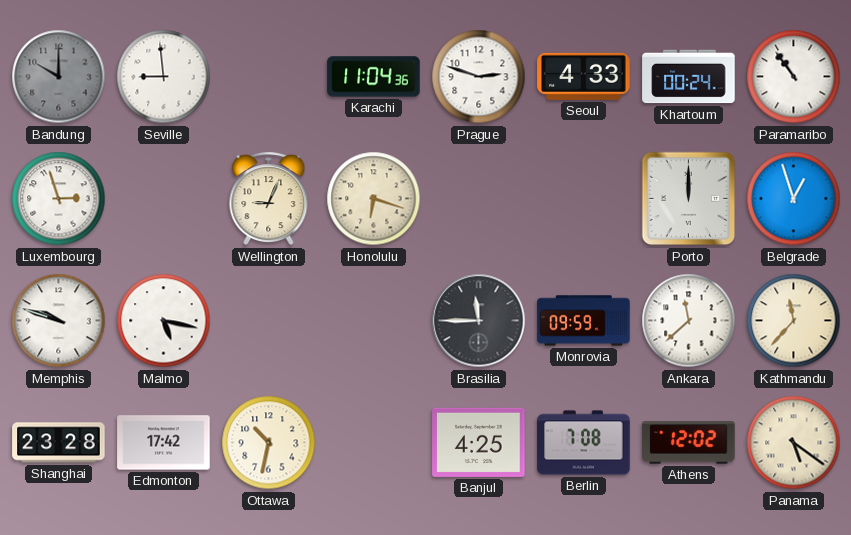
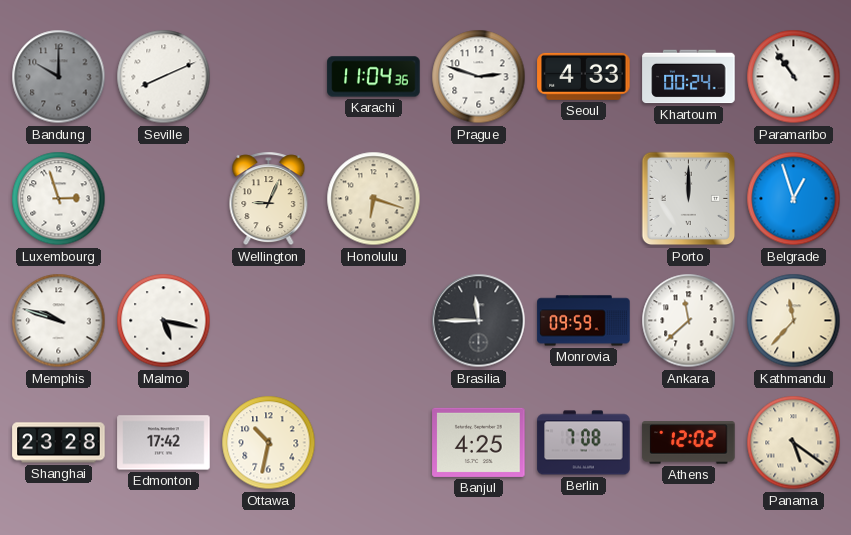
Seville: 8:59 -> 8:11
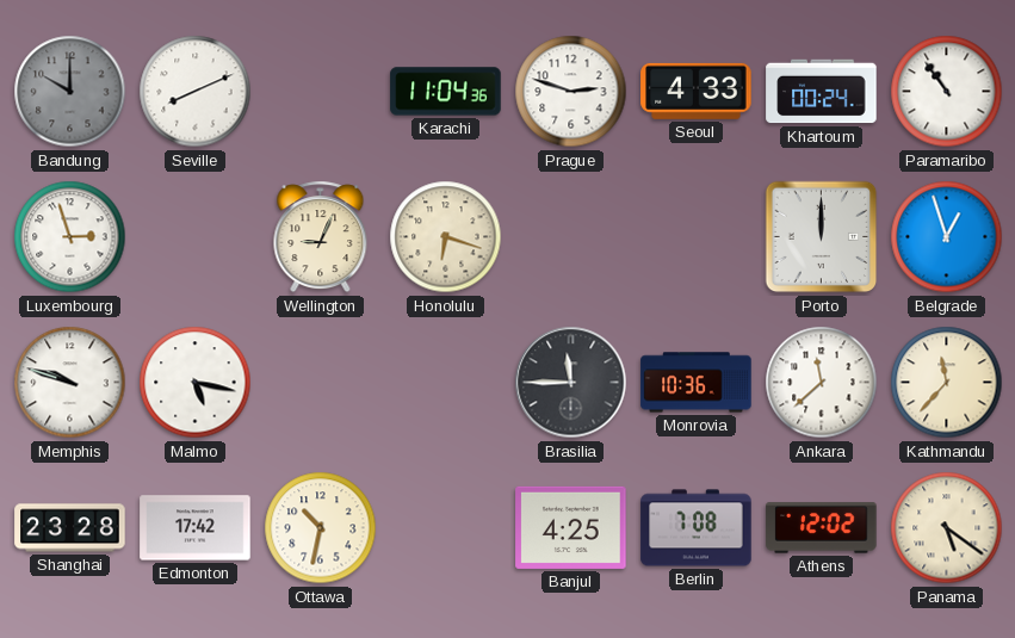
Monrovia: 09:59 -> 10:36
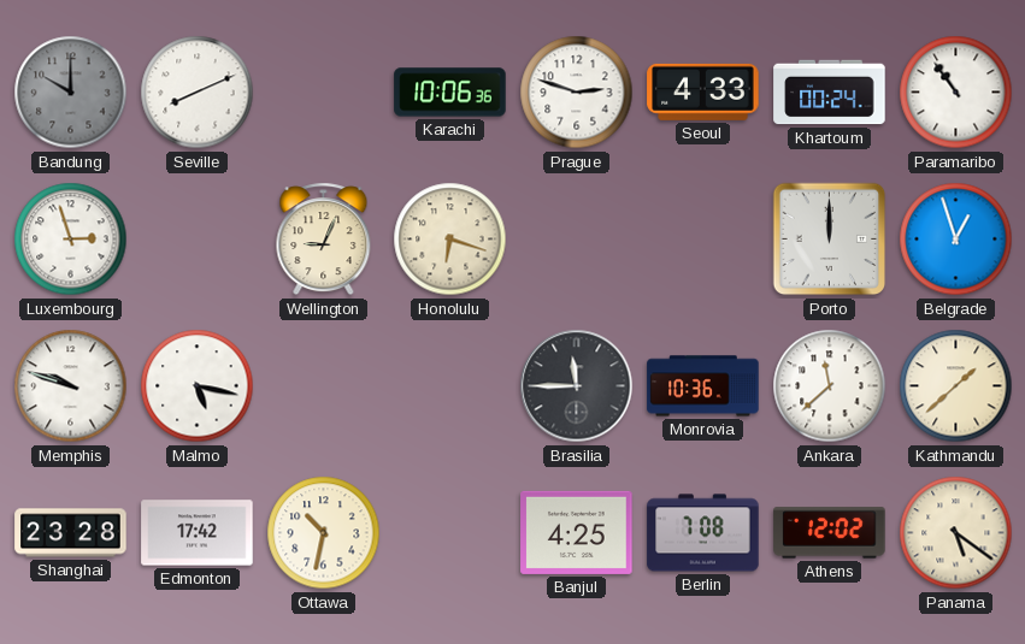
Karachi: 11:04 -> 10:06
Kathmandu: 11:37 -> 1:38
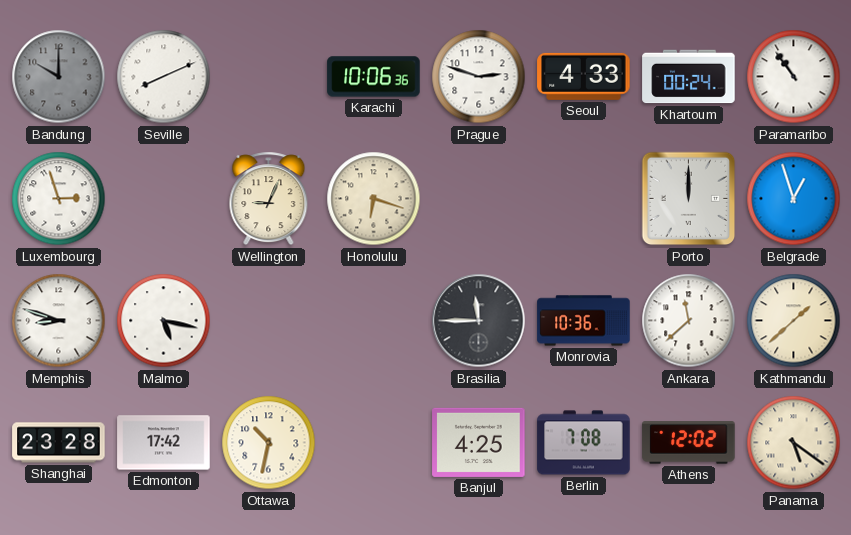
Memphis: 9:48 -> 8:48
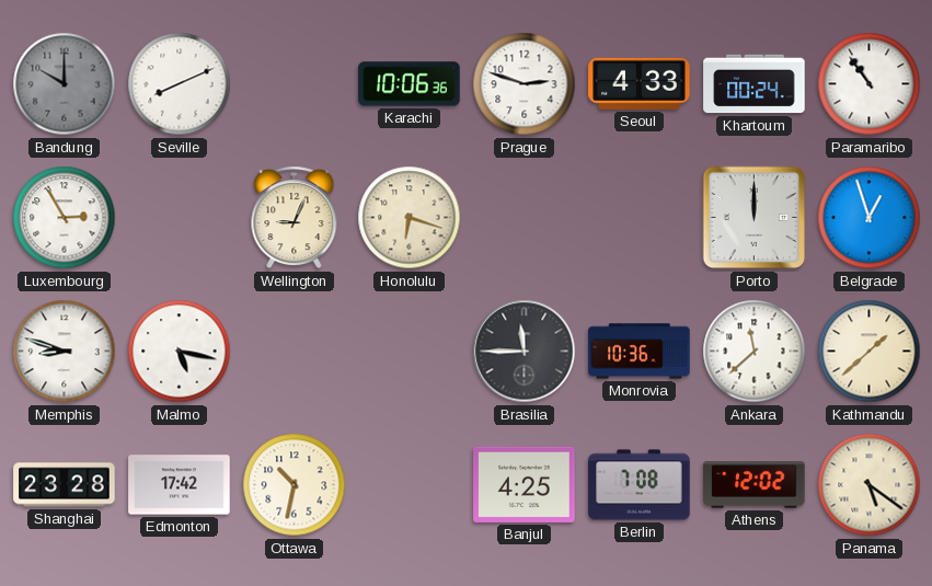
Luxembourg: 2:57 -> 2:55
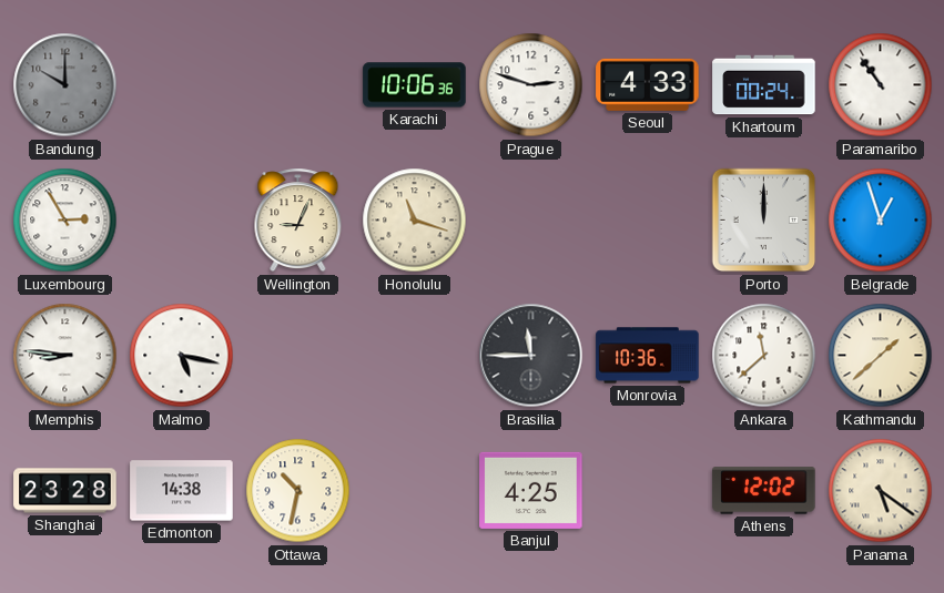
Seville: 8:11 -> none
Honolulu: 6:18 -> 11:18
Memphis: 8:48 -> 8:46
Edmonton: 17:42 -> 14:38
Berlin: 7:08 -> none
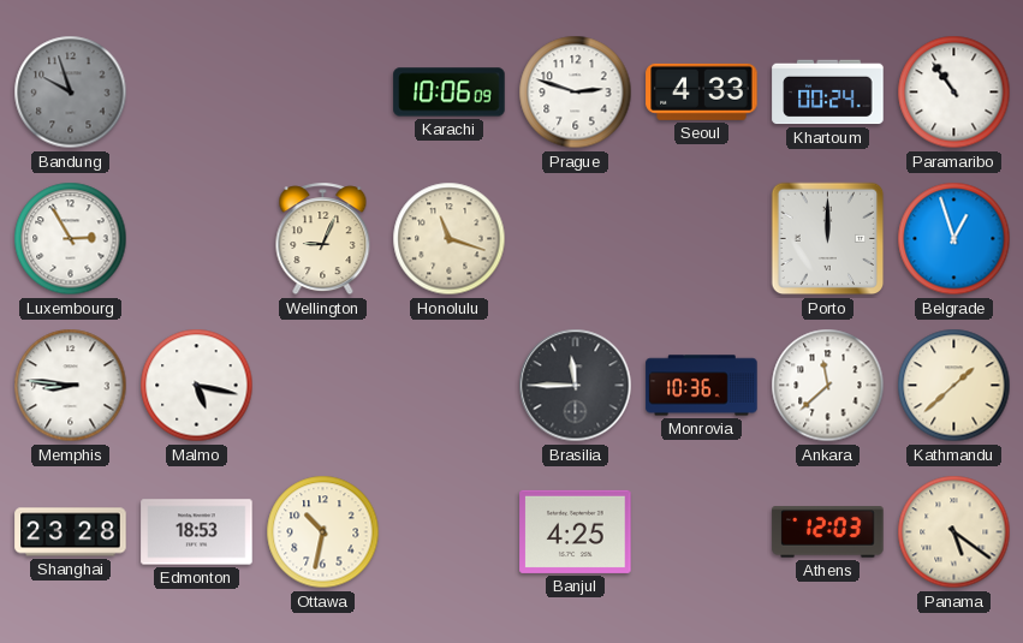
Bandung: 10:00 -> 9:57
Karachi: 10:06:36 -> 10:06:09
Edmonton: 14:38 -> 18:53
Athens: 12:02 -> 12:03
